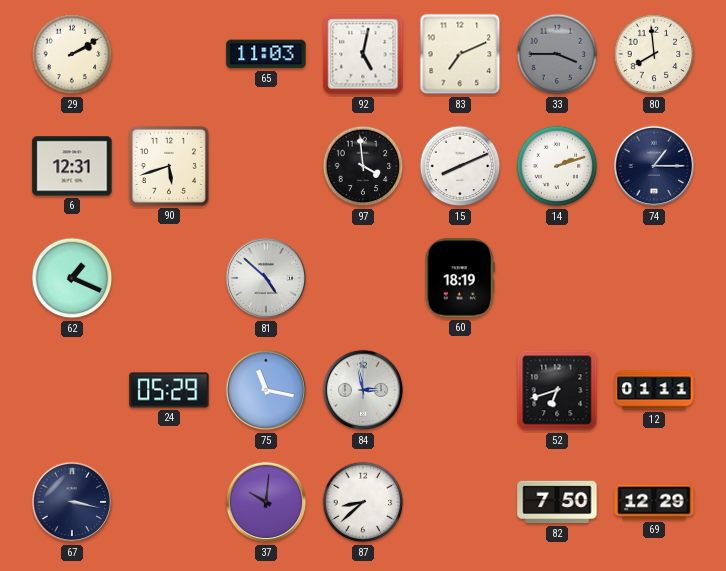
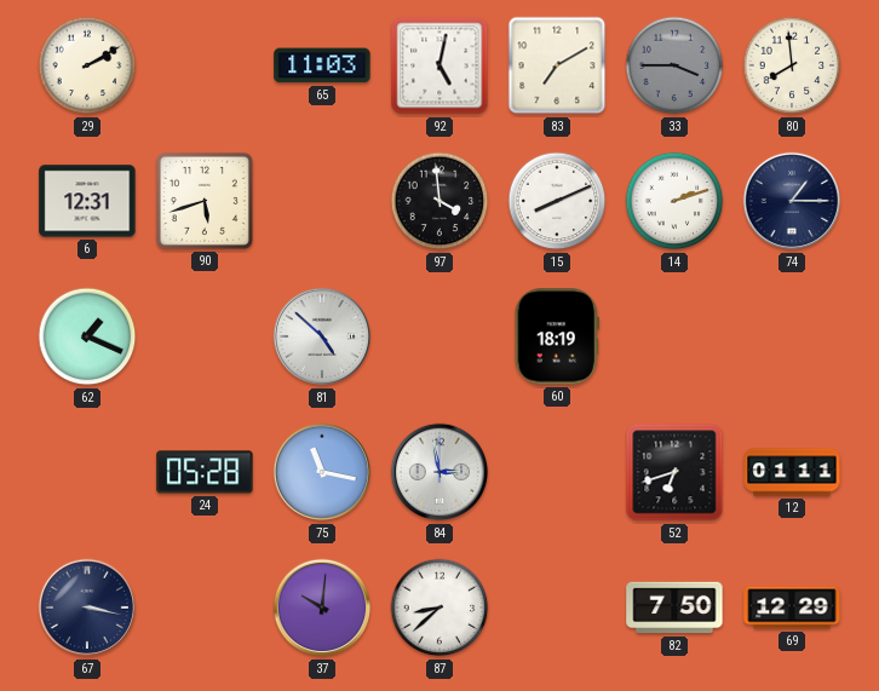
83: 7:11 -> 7:10
24: 05:29 -> 05:28
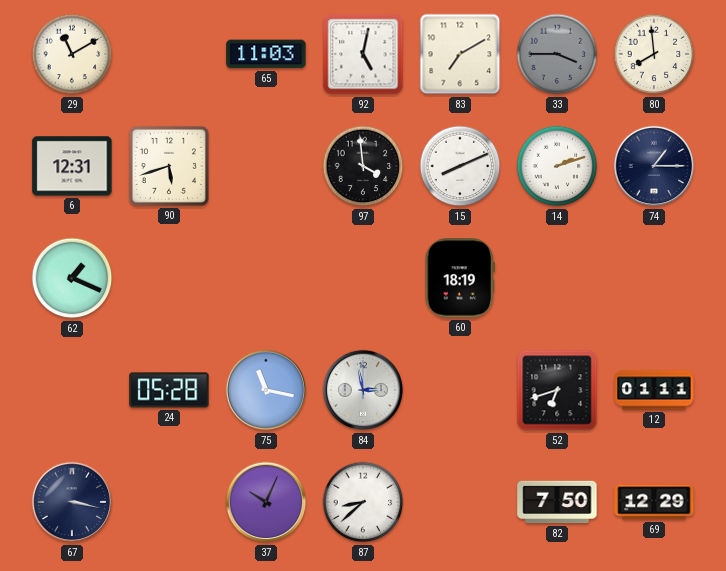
29: 2:10 -> 11:10
81: 4:52 -> none
37: 10:01 -> 10:04
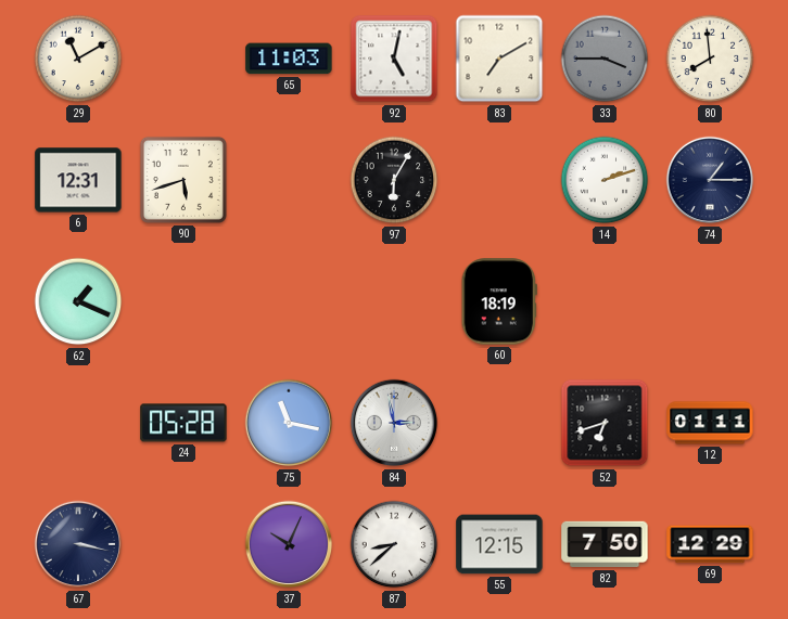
97: 3:59 -> 6:05
15: 8:11 -> none
55: none -> 12:15
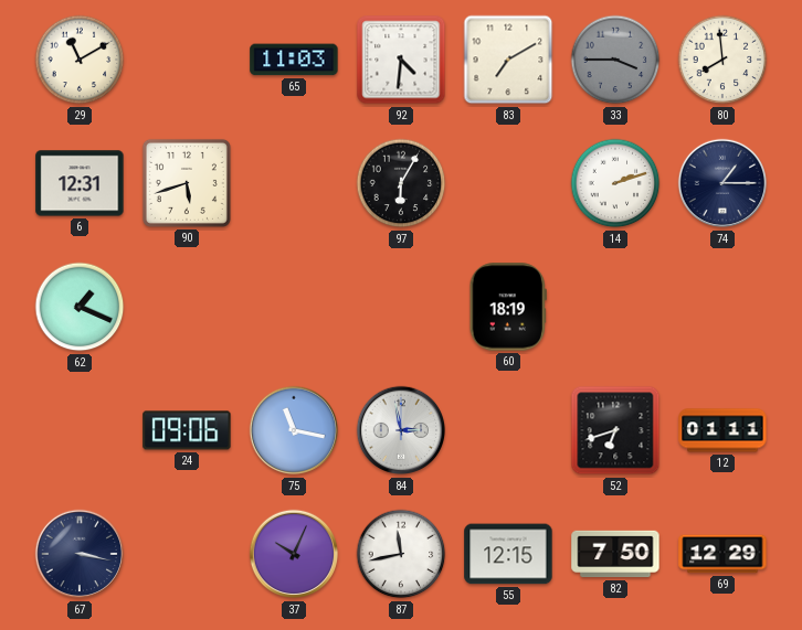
92: 5:02 -> 4:31
24: 05:28 -> 09:06
87: 8:38 -> 11:43
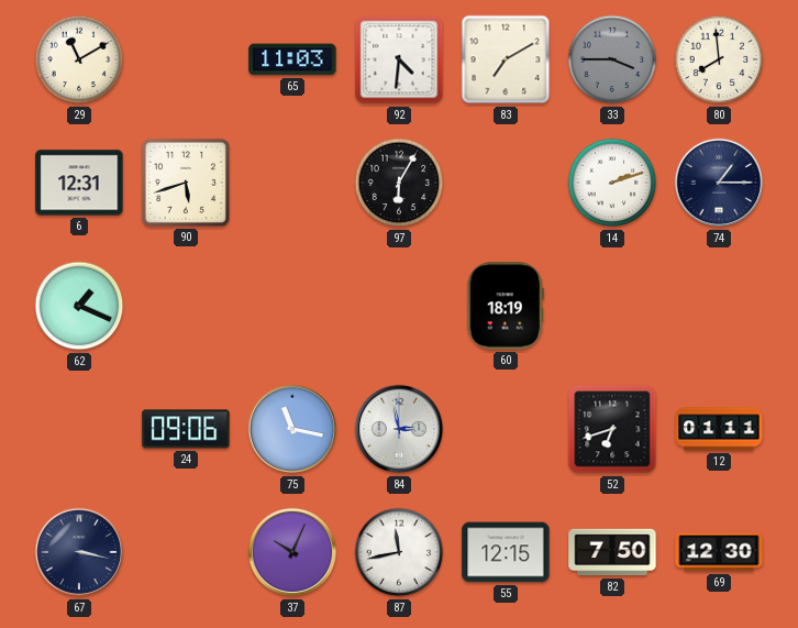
69: 12:29 -> 12:30
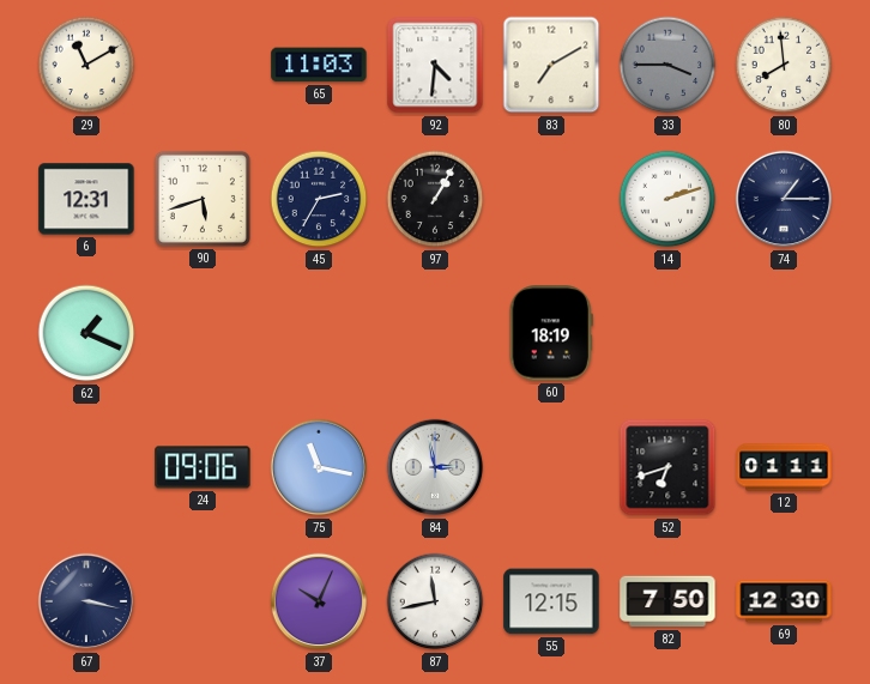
45: none -> 2:35
97: 6:05 -> 1:05
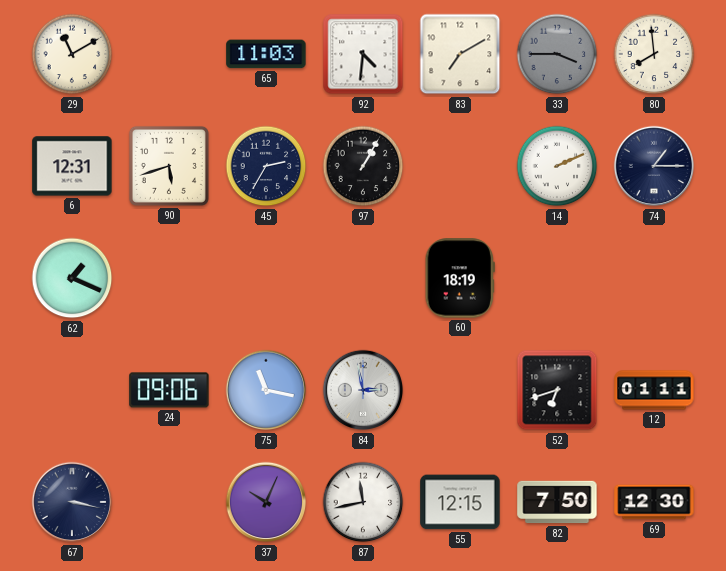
14: 2:12 -> 2:11
